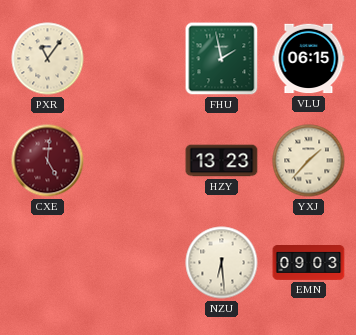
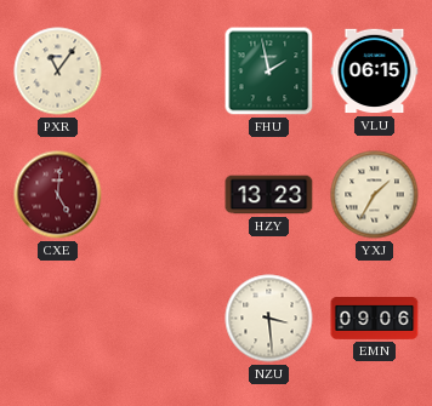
YXJ: 1:37 -> 1:35
NZU: 6:29 -> 3:29
EMN: 09:03 -> 09:06
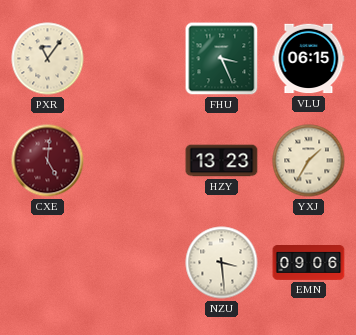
FHU: 1:58 -> 3:26
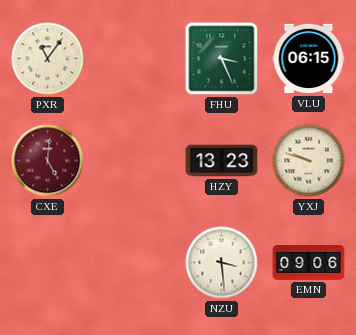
YXJ: 1:35 -> 9:48
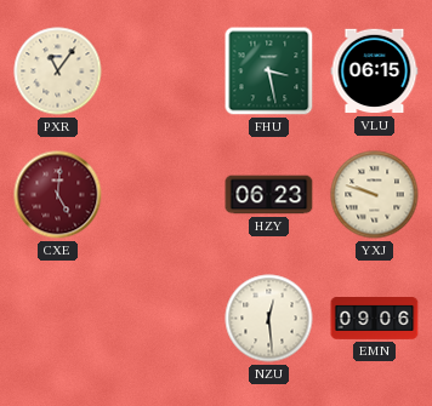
FHU: 3:26 -> 3:28
HZY: 13:23 -> 06:23
NZU: 3:29 -> 12:29
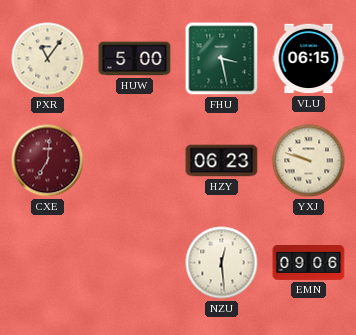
HUW: none -> 5:00
CXE: 5:01 -> 7:01
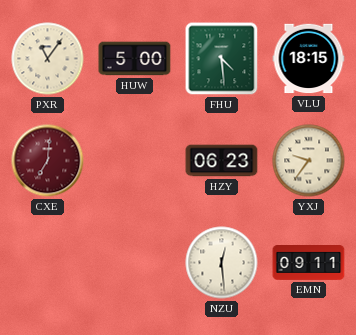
FHU: 3:28 -> 4:29
VLU: 06:15 -> 18:15
YXJ: 9:48 -> 9:36
EMN: 09:06 -> 09:11
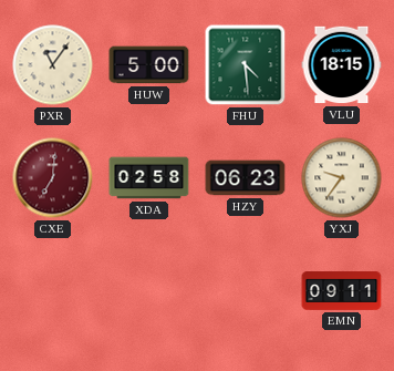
XDA: none -> 02:58
NZU: 12:29 -> none
